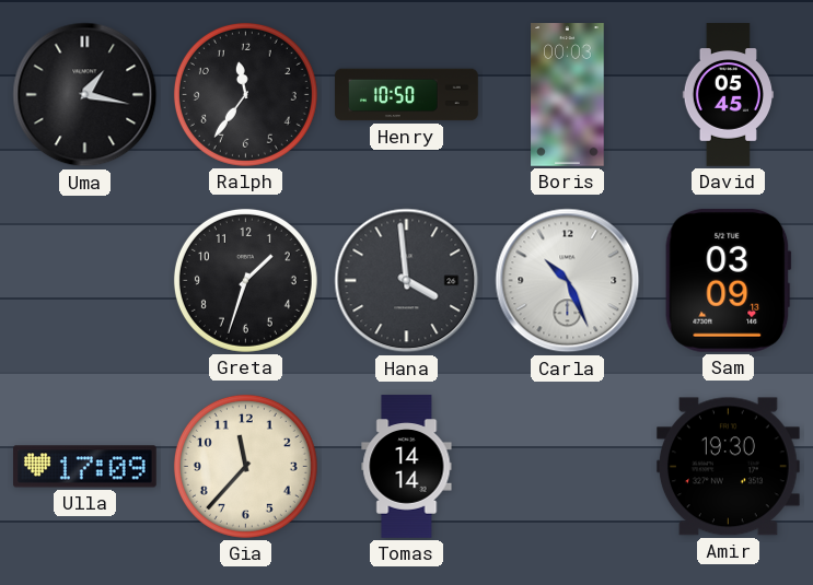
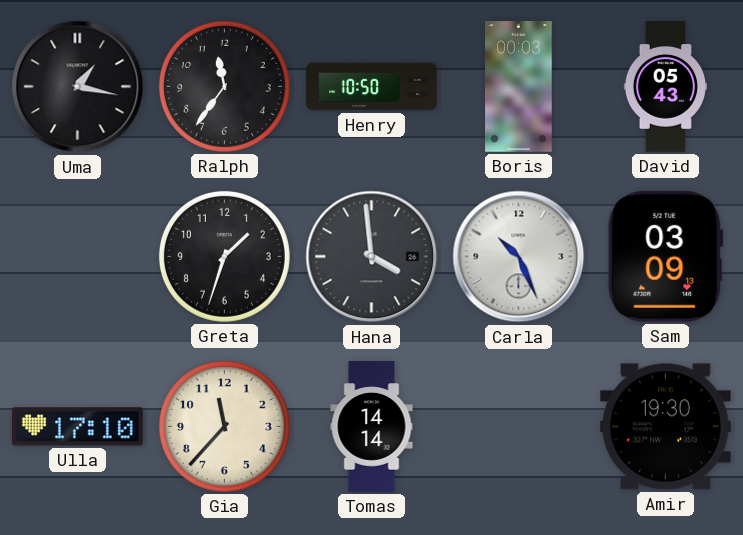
David: 05:45 -> 05:43
Ulla: 17:09 -> 17:10
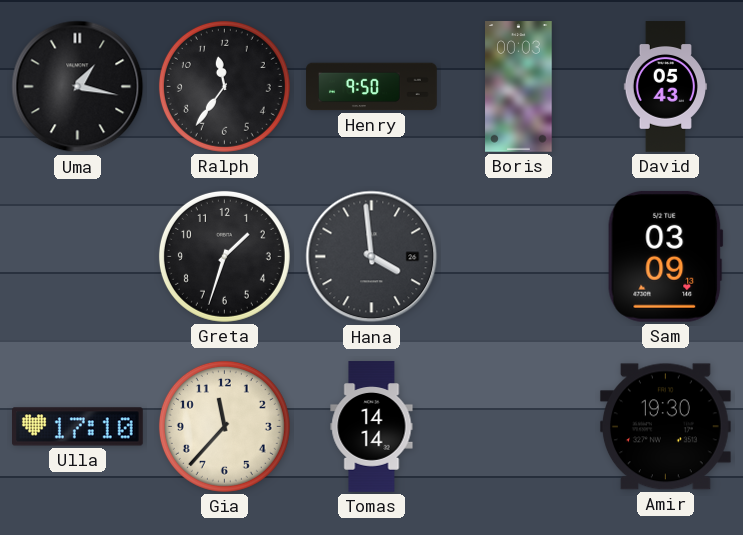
Henry: 10:50 -> 9:50
Carla: 10:26 -> none
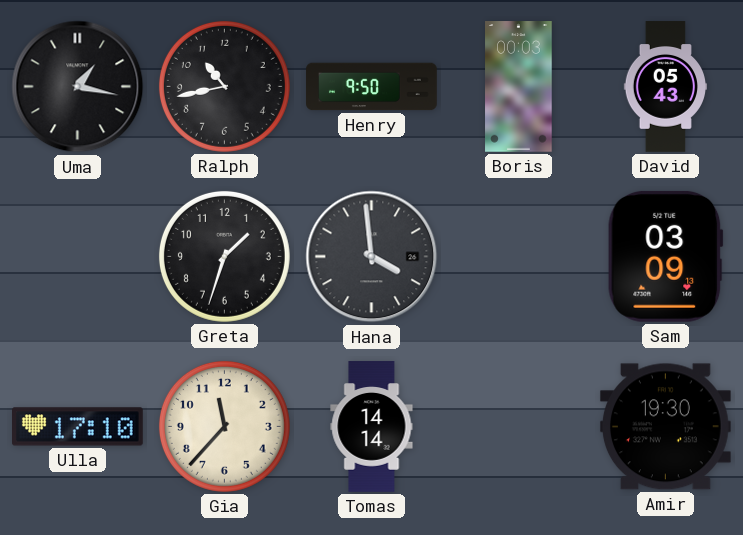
Ralph: 11:36 -> 10:43
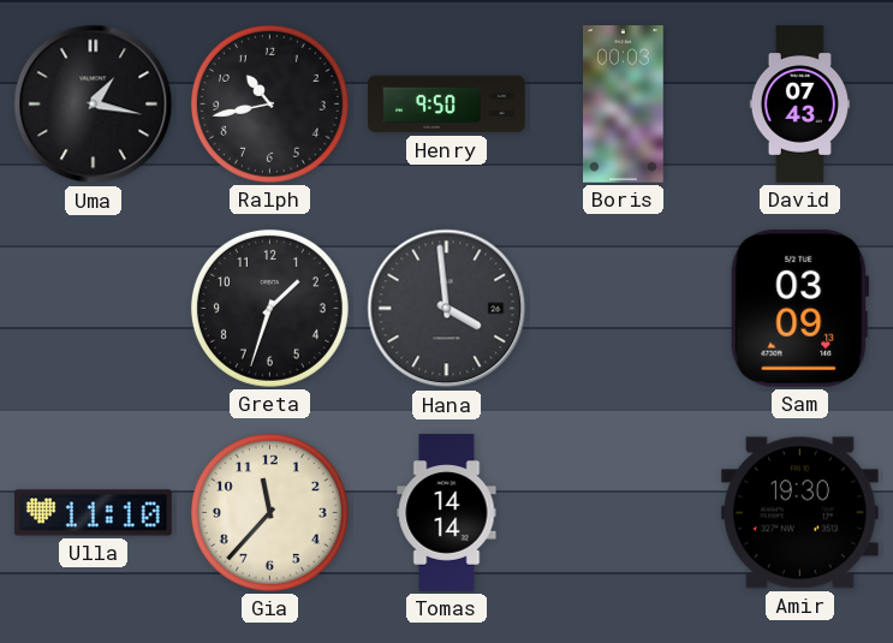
David: 05:43 -> 07:43
Ulla: 17:10 -> 11:10
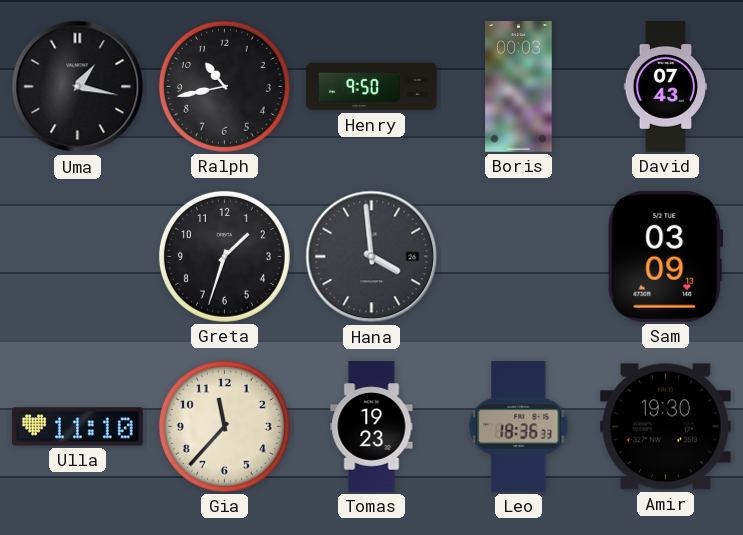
Tomas: 14:14 -> 19:23
Leo: none -> 18:36
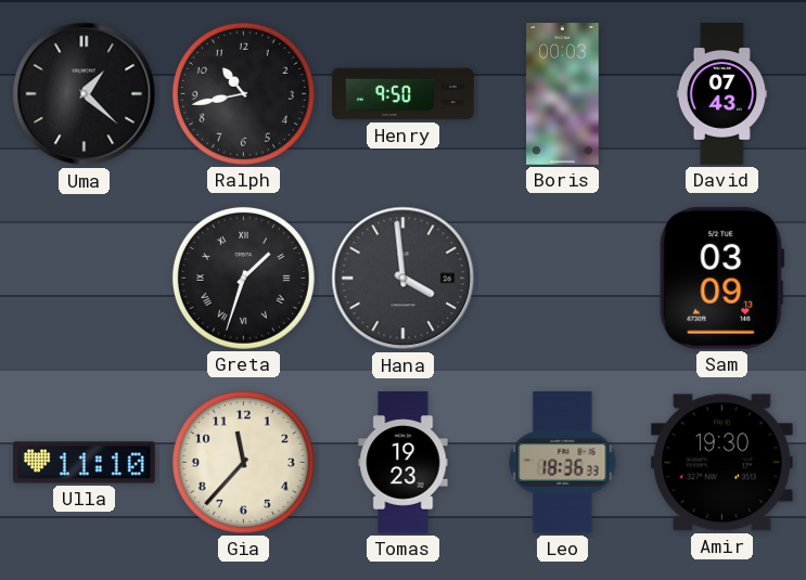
Uma: 1:17 -> 1:22
Greta numerals: Arabic -> Roman
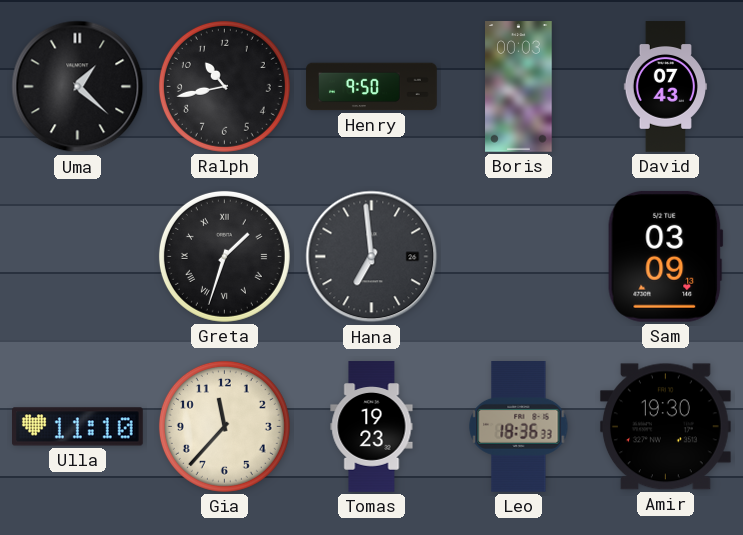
Hana: 3:59 -> 6:59
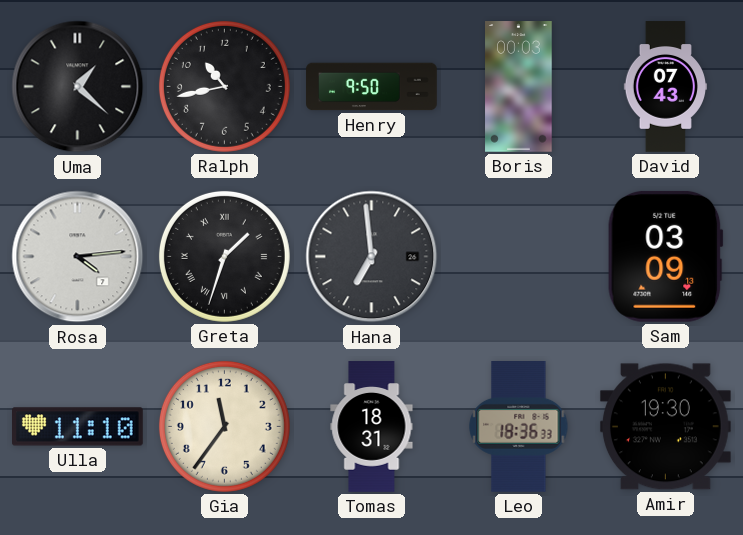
Rosa: none -> 4:14
Gia: 11:37 -> 11:36
Tomas: 19:23 -> 18:31
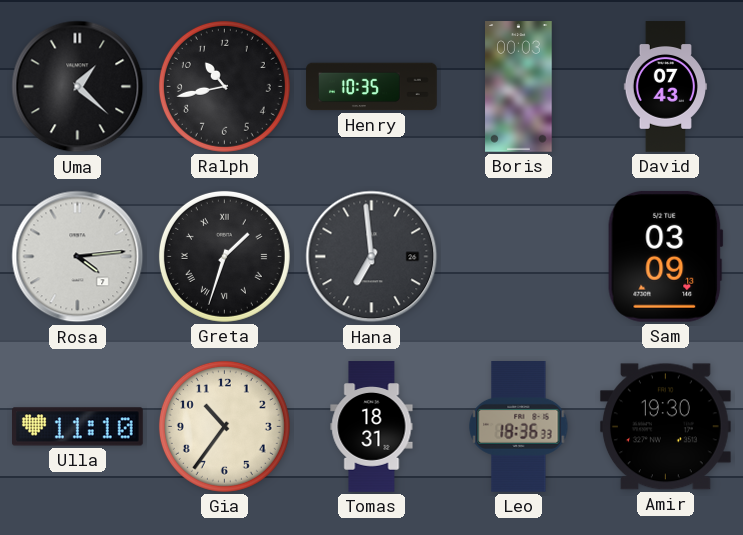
Henry: 9:50 -> 10:35
Gia: 11:36 -> 10:36
